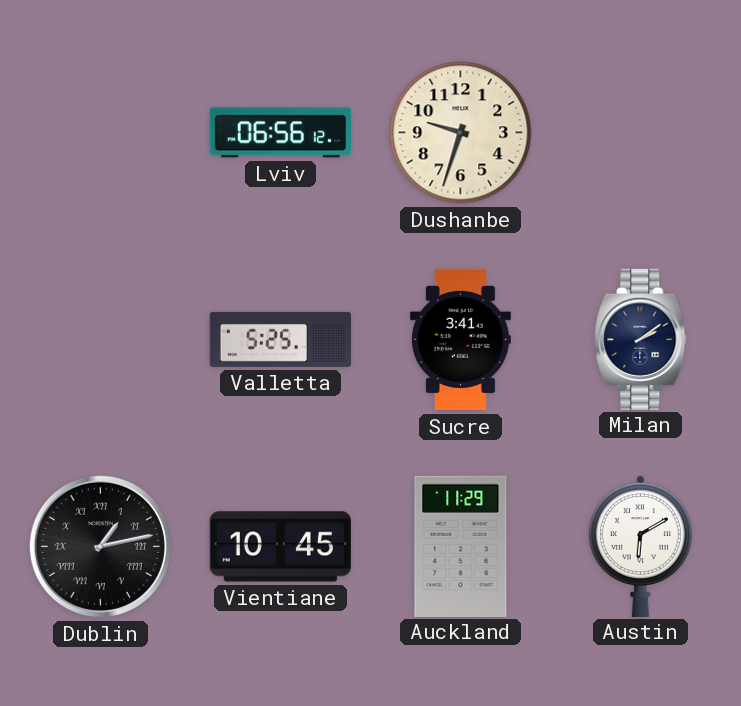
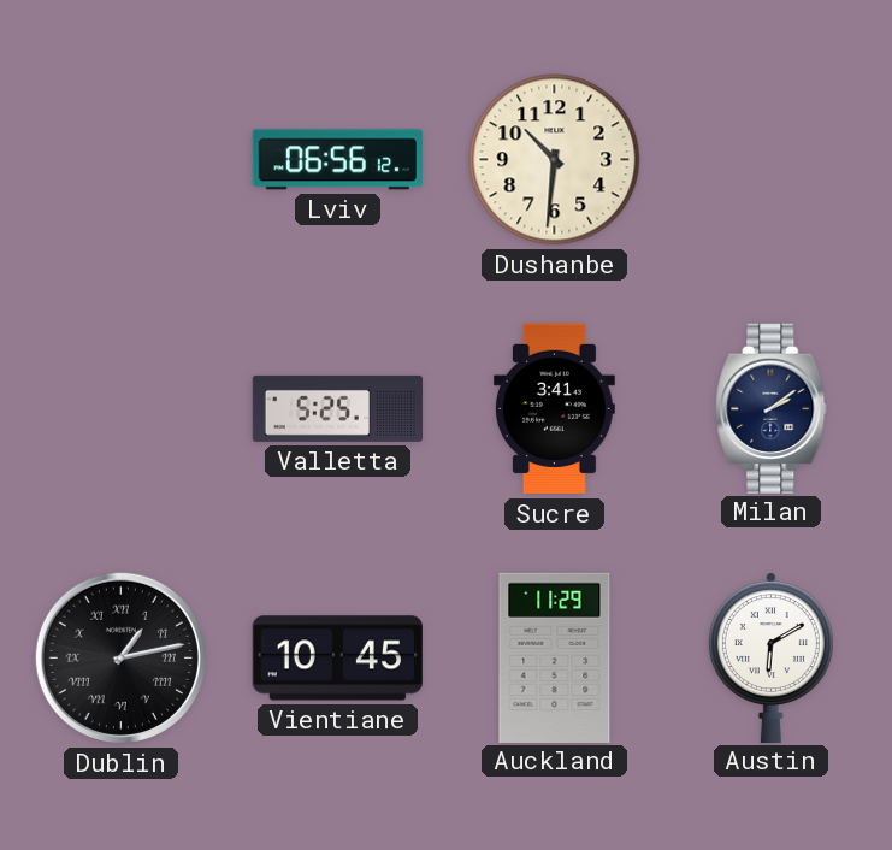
Dushanbe: 9:33 -> 10:31
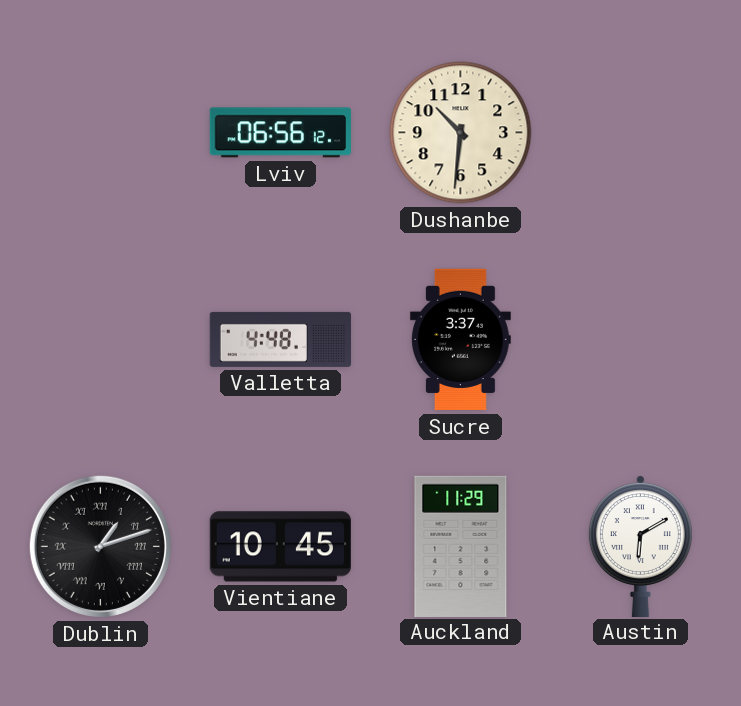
Valletta: 5:25 -> 4:48
Sucre: 3:41 -> 3:37
Milan: 2:09 -> none
Dublin: 1:13 -> 1:12
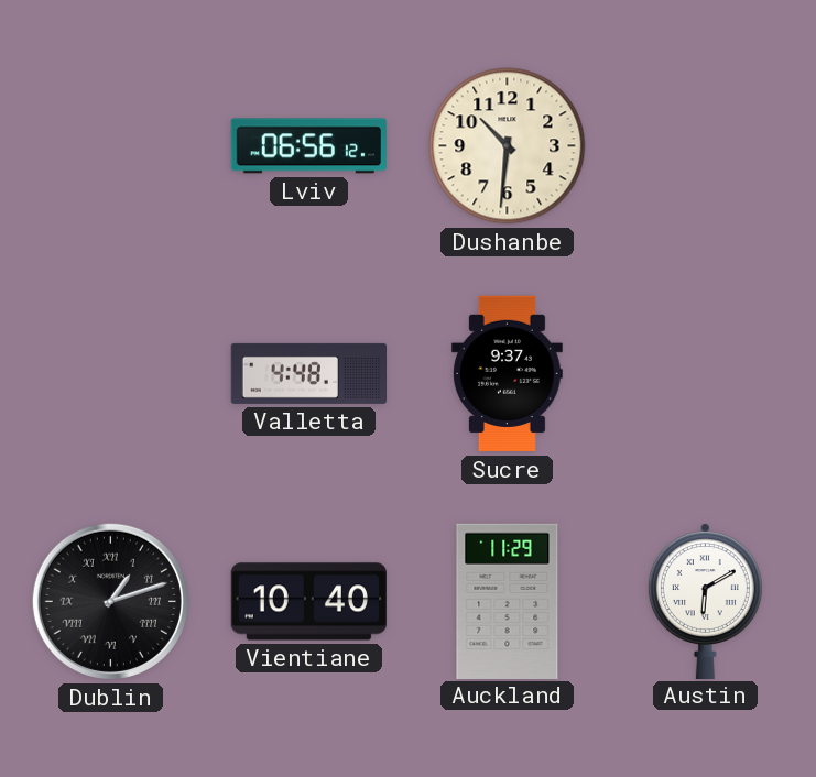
Sucre: 3:37 -> 9:37
Vientiane: 10:45 -> 10:40
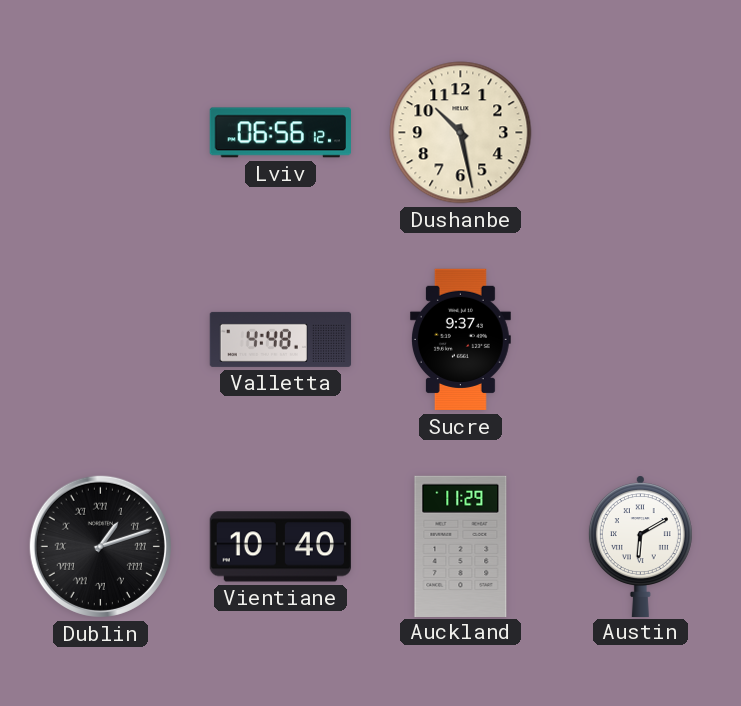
Dushanbe: 10:31 -> 10:28
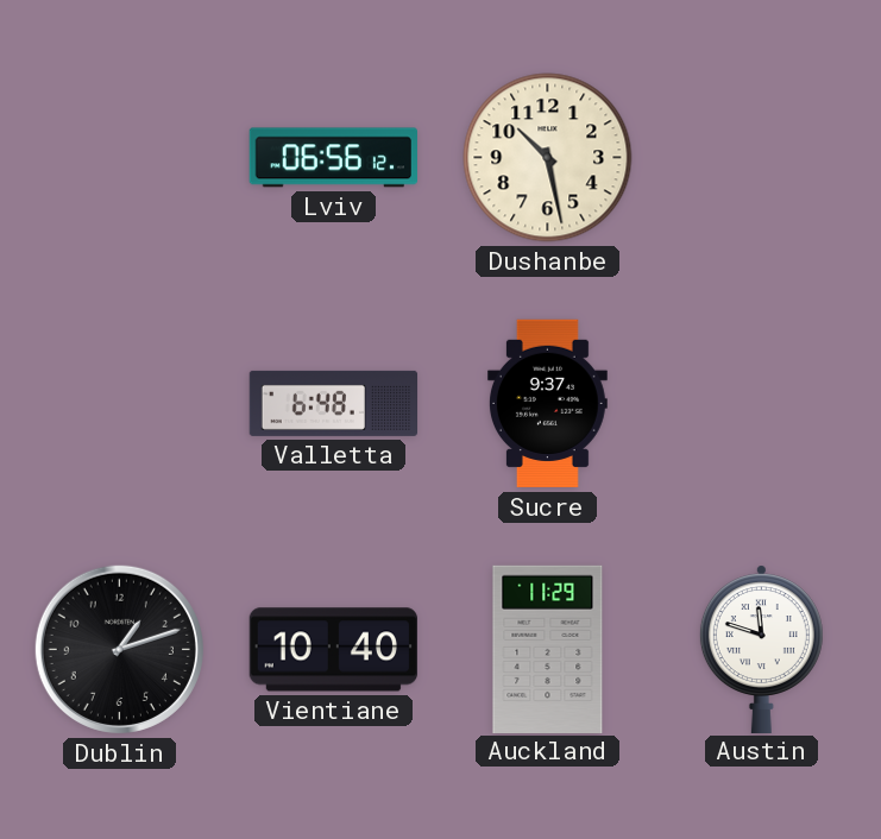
Valletta: 4:48 -> 6:48
Dublin numerals: Roman -> Arabic
Austin: 6:10 -> 11:48
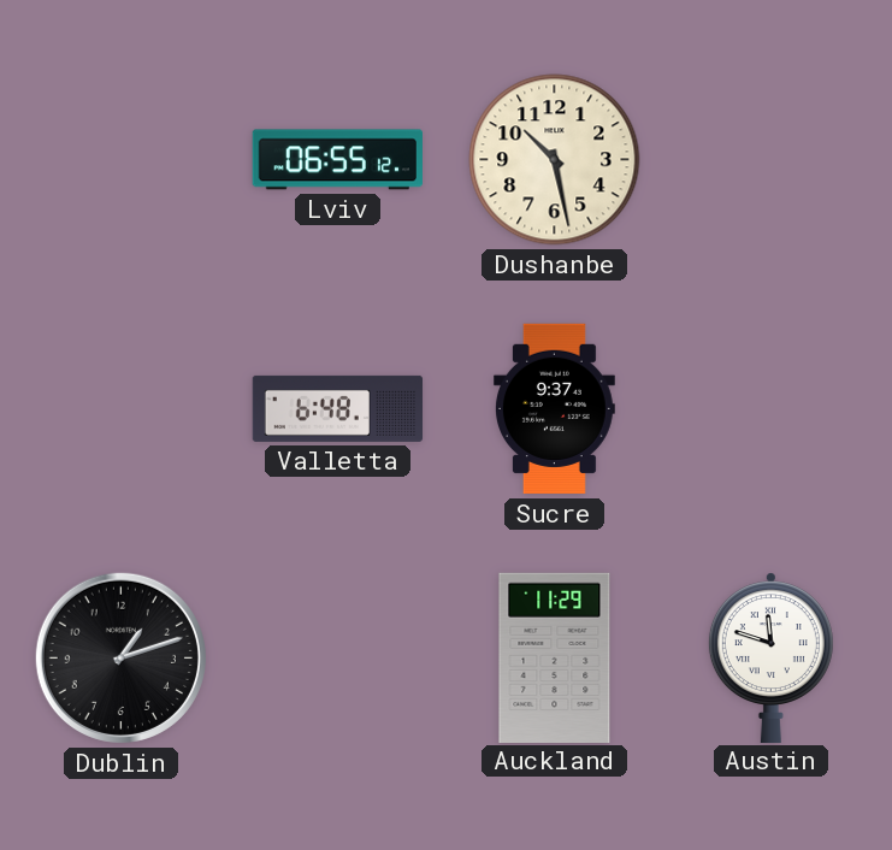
Lviv: 06:56 -> 06:55
Vientiane: 10:40 -> none
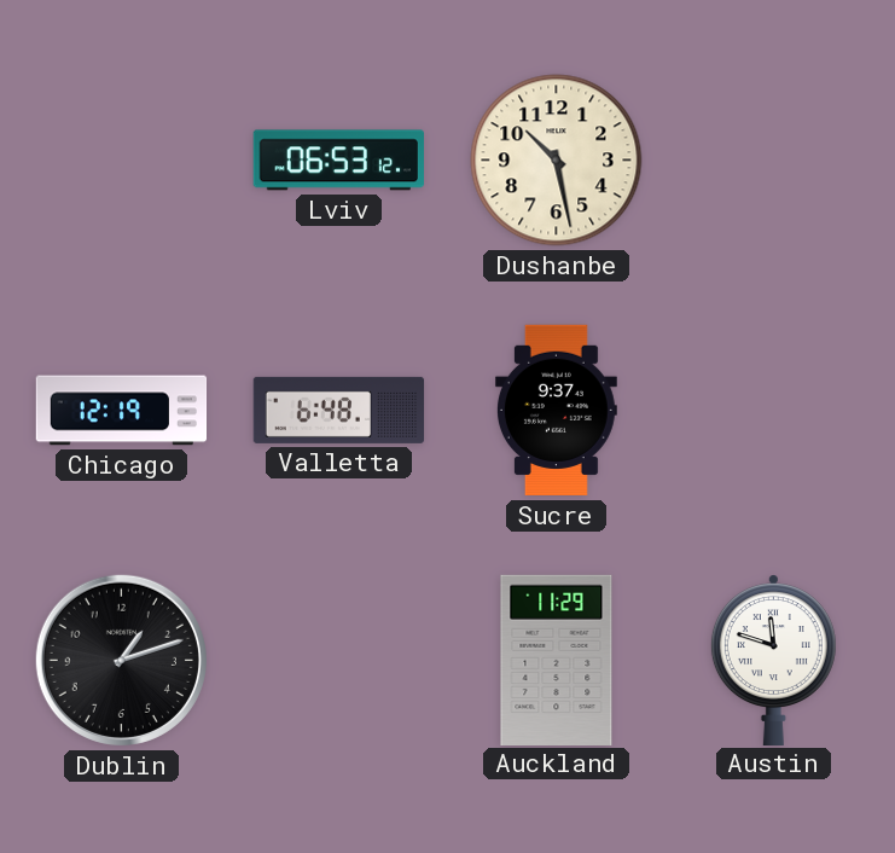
Lviv: 06:55 -> 06:53
Chicago: none -> 12:19
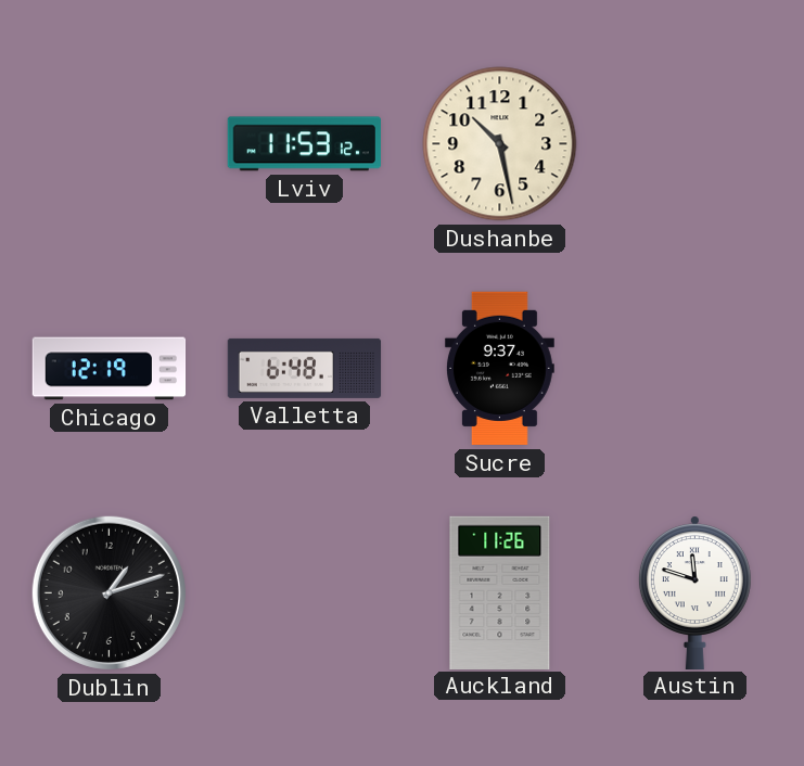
Lviv: 06:53 -> 11:53
Auckland: 11:29 -> 11:26
